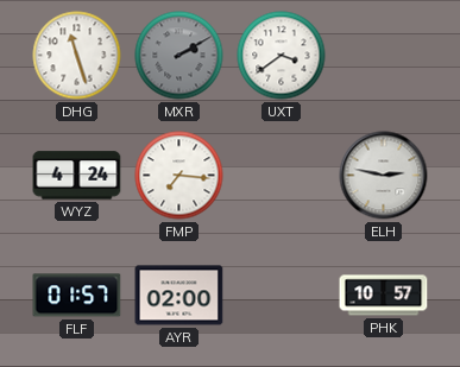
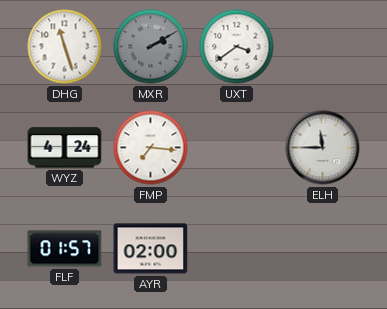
ELH: 2:47 -> 11:45
PHK: 10:57 -> none
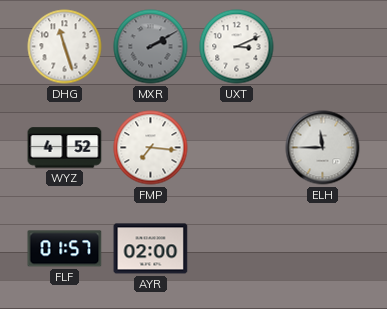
UXT: 3:39 -> 3:11
WYZ: 4:24 -> 4:52
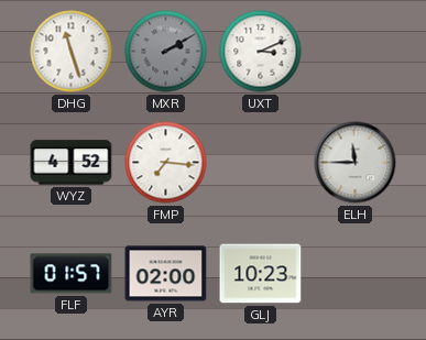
GLJ: none -> 10:23
